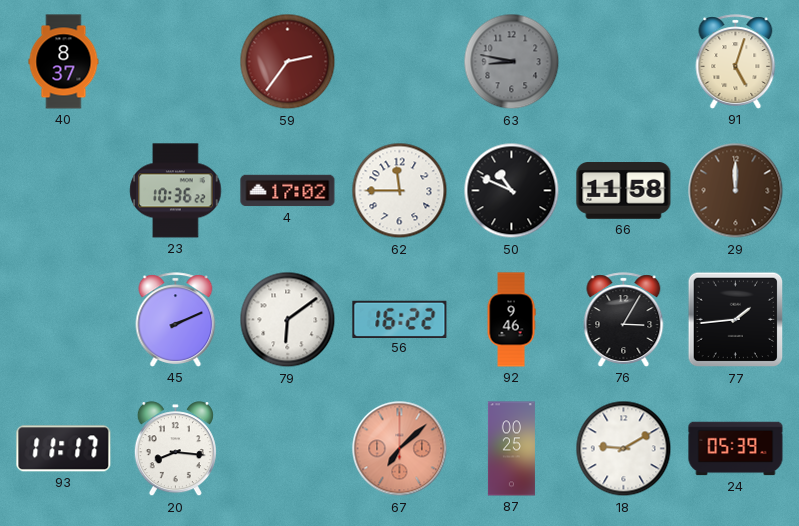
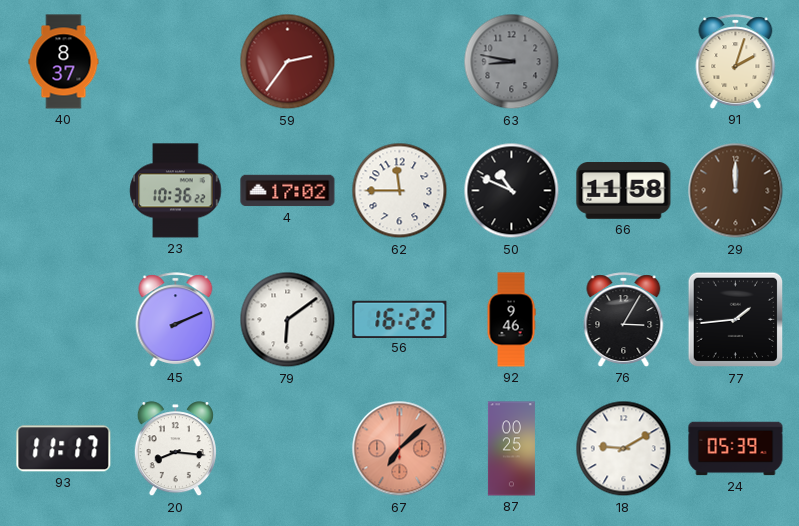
91: 5:03 -> 2:03
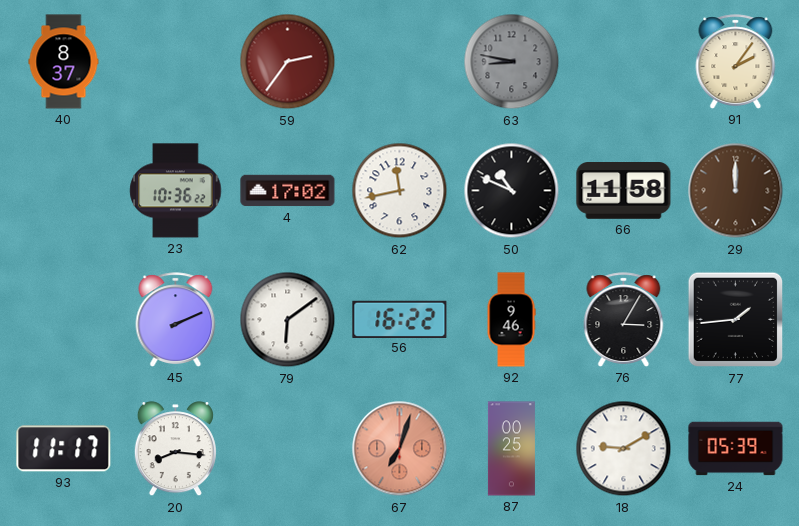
91: 2:03 -> 2:06
62: 11:45 -> 11:43
67: 7:08 -> 7:03
